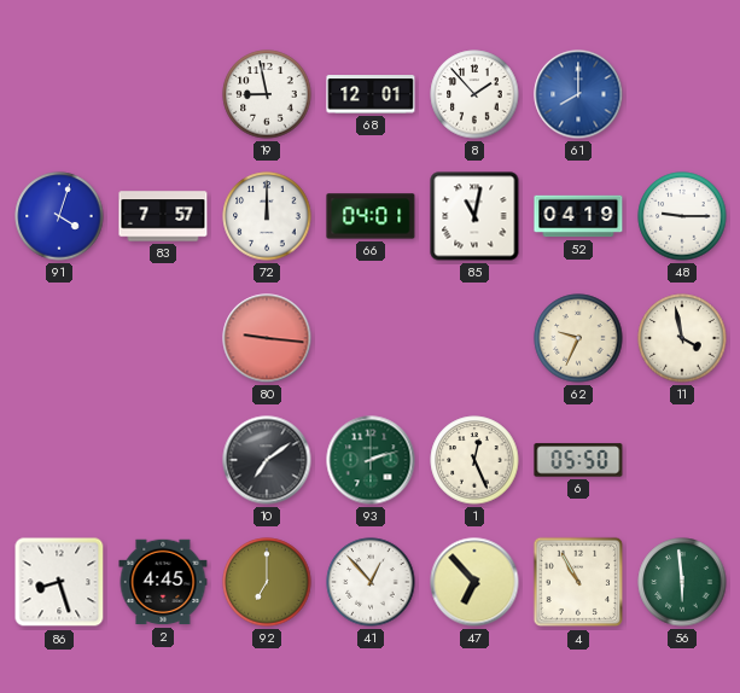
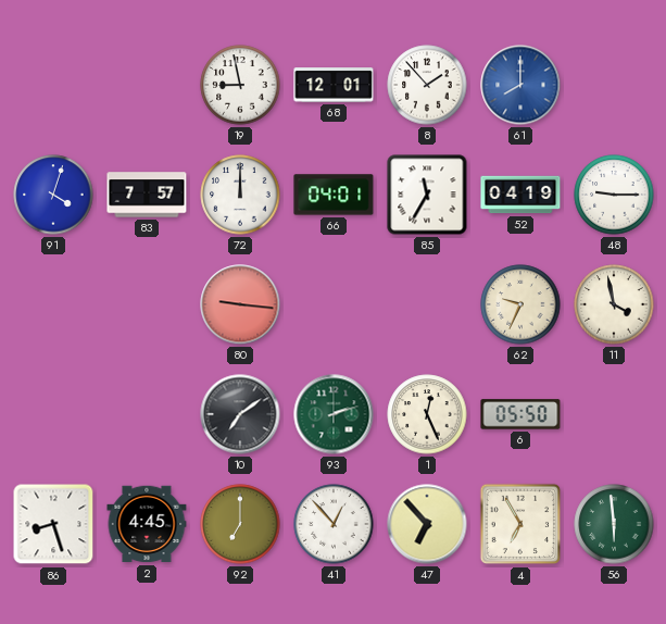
85: 11:02 -> 11:35
4: 10:55 -> 6:55
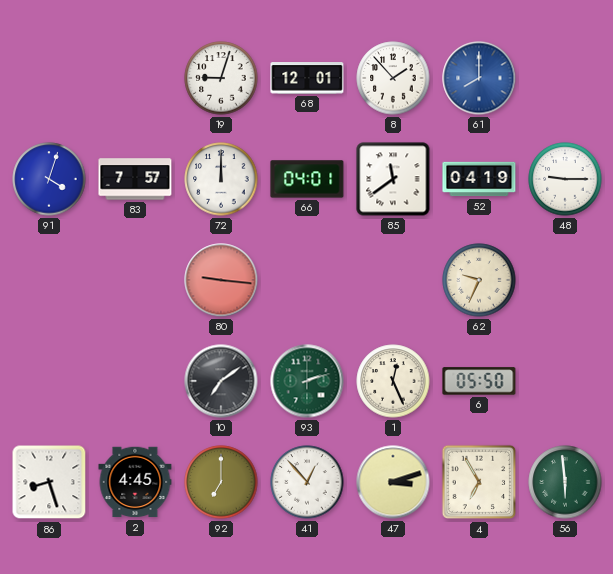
19: 8:58 -> 9:03
85: 11:35 -> 11:39
11: 3:58 -> none
47: 6:53 -> 3:12
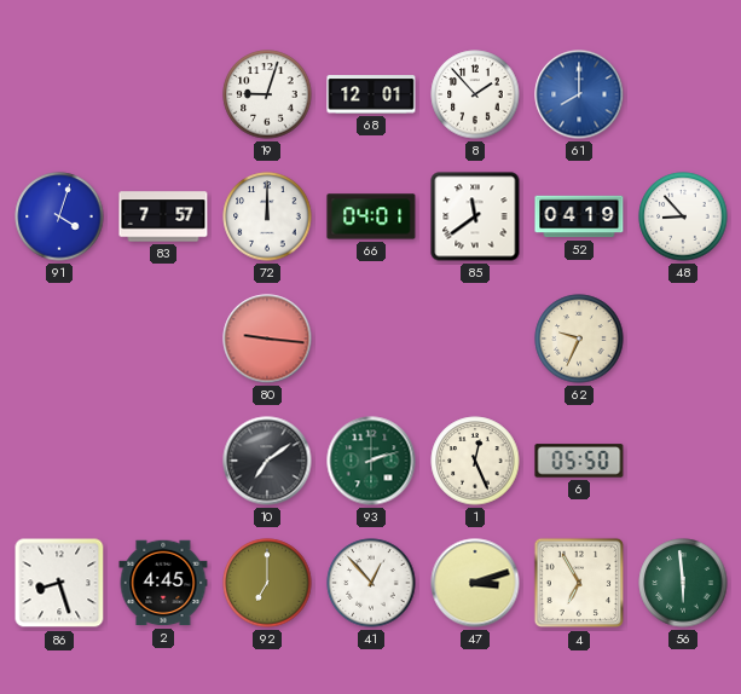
48: 9:15 -> 8:53
